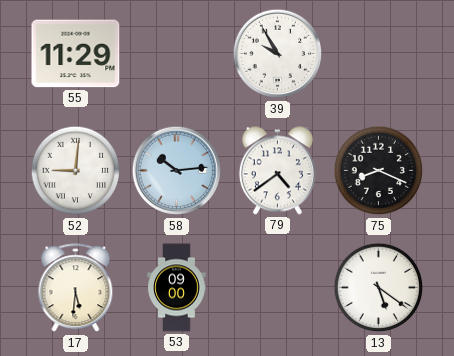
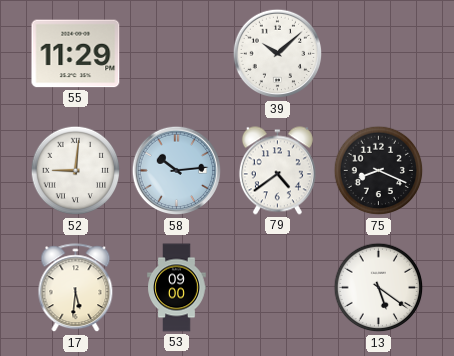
39: 9:55 -> 10:08
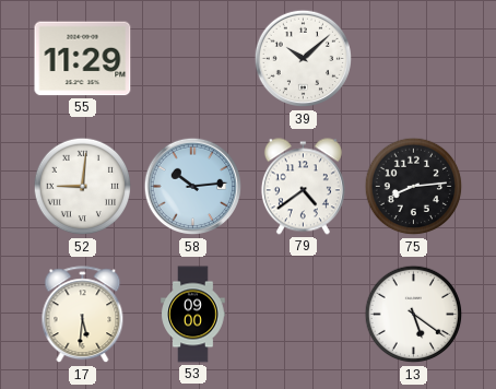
75: 8:19 -> 8:14
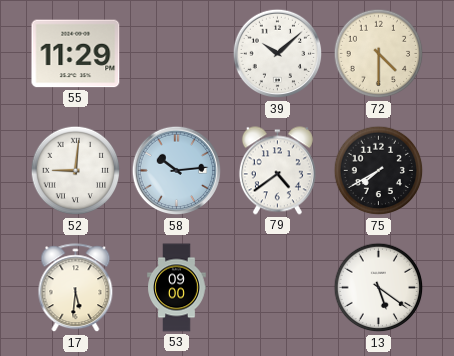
72: none -> 4:30
75: 8:14 -> 7:40
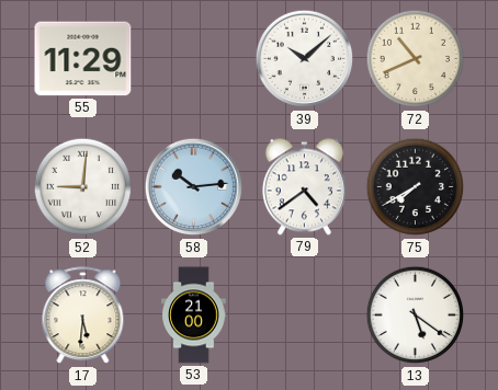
72: 4:30 -> 10:41
53: 09:00 -> 21:00
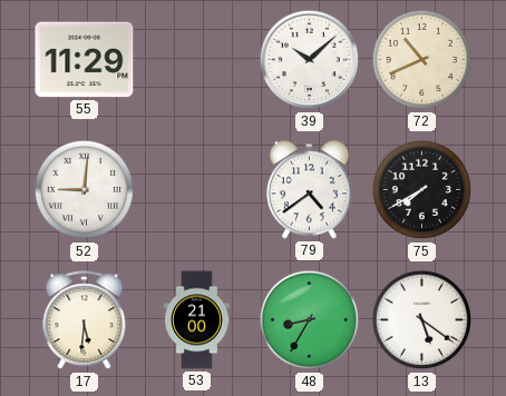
58: 10:14 -> none
48: none -> 8:35
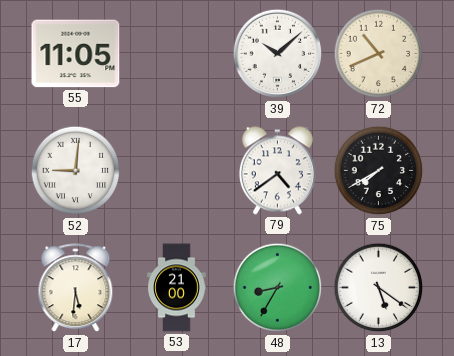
55: 11:29 -> 11:05
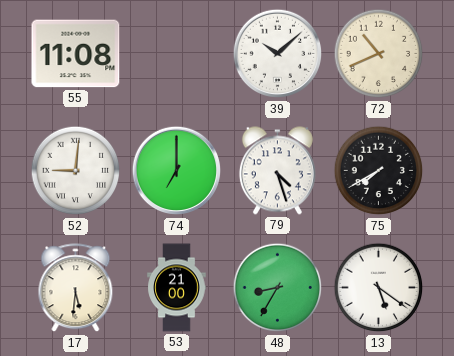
55: 11:05 -> 11:08
74: none -> 7:00
79: 4:39 -> 4:27
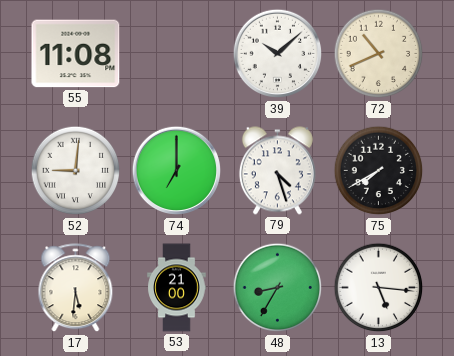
13: 5:21 -> 5:16
